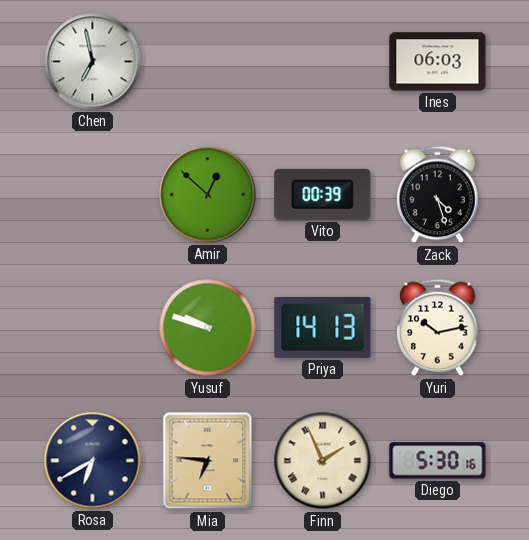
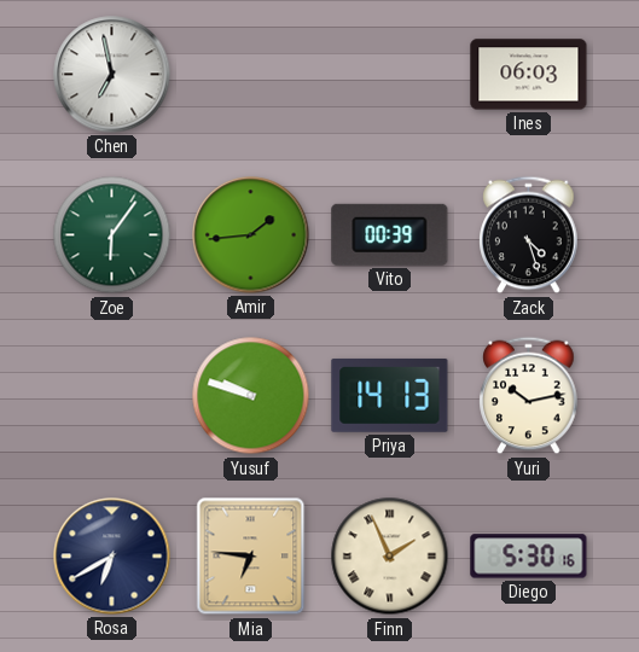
Zoe: none -> 6:06
Amir: 12:52 -> 1:44
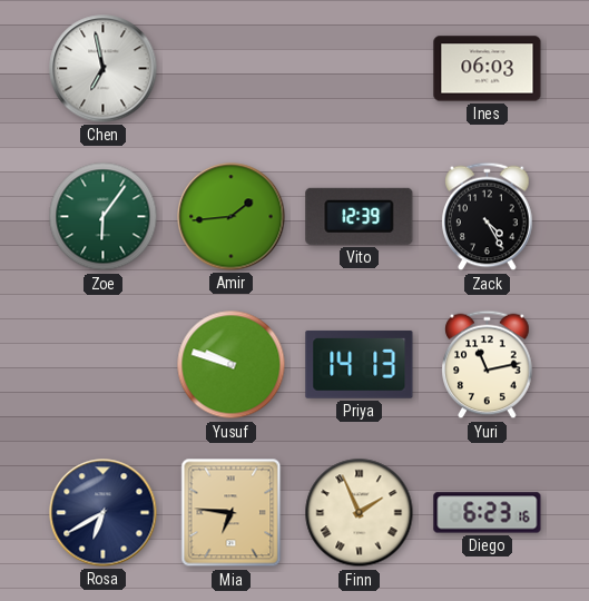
Vito: 00:39 -> 12:39
Zack: 4:27 -> 4:25
Yuri: 10:13 -> 11:13
Diego: 5:30 -> 6:23
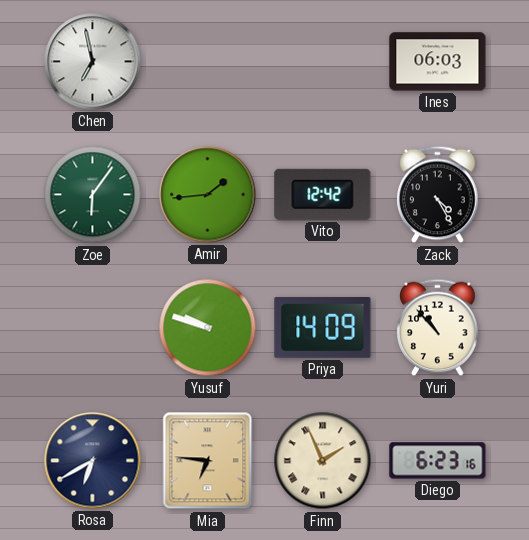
Vito: 12:39 -> 12:42
Priya: 14:13 -> 14:09
Yuri: 11:13 -> 10:53
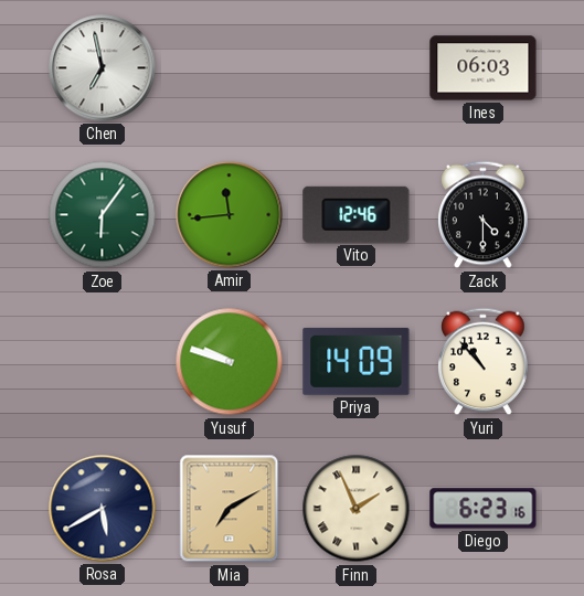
Amir: 1:44 -> 11:44
Vito: 12:42 -> 12:46
Zack: 4:25 -> 4:30
Rosa: 6:40 -> 5:40
Mia: 6:46 -> 7:10
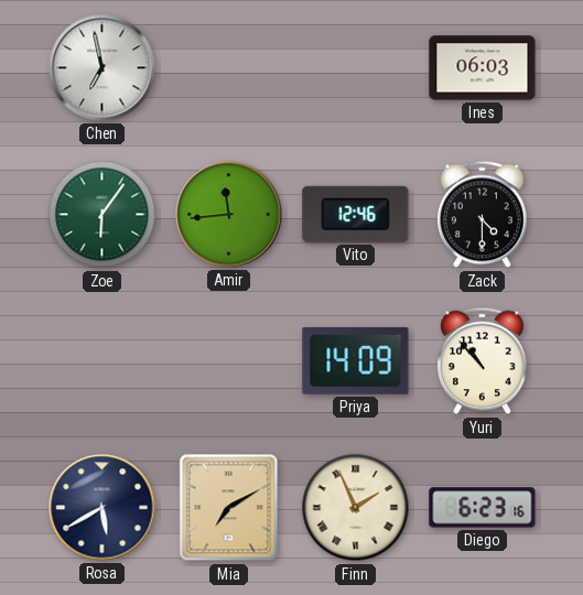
Yusuf: 9:48 -> none
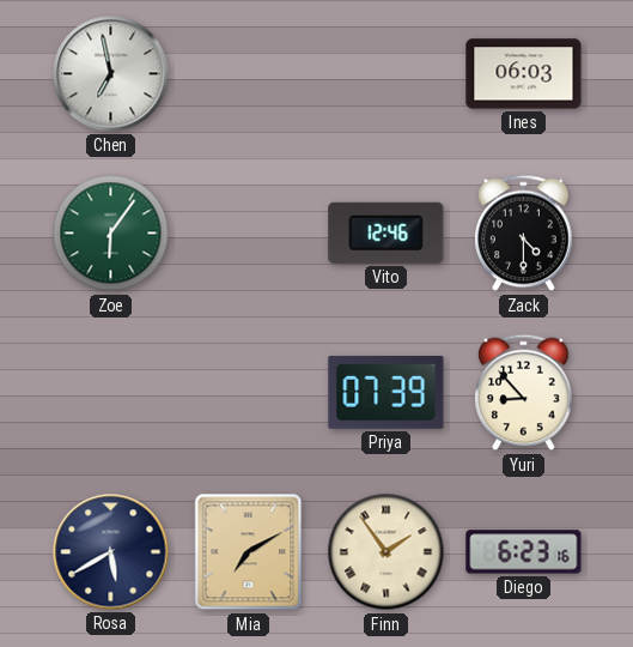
Amir: 11:44 -> none
Priya: 14:09 -> 07:39
Yuri: 10:53 -> 8:53
Finn: 1:56 -> 1:54
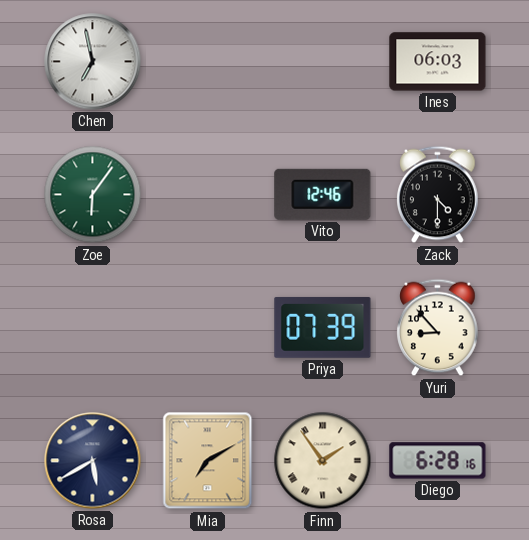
Diego: 6:23 -> 6:28
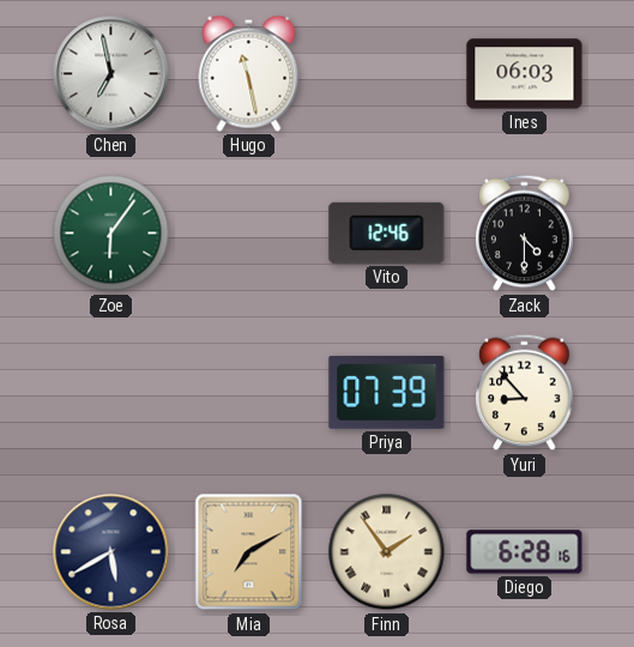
Hugo: none -> 11:28
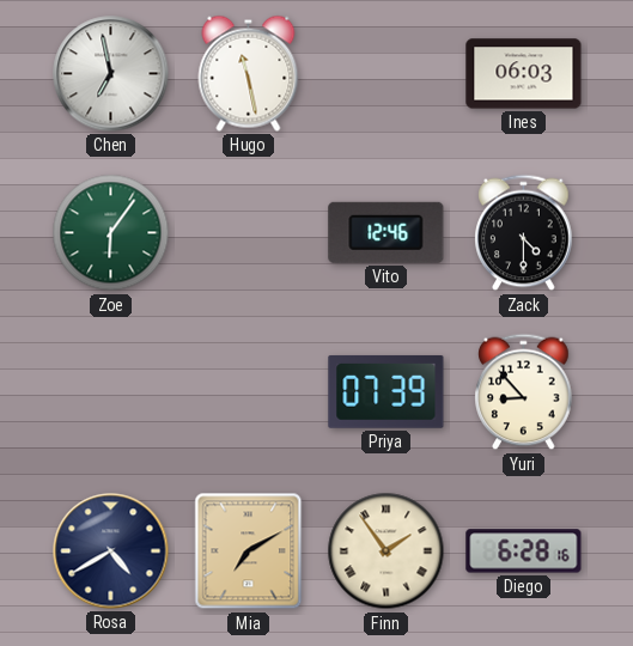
Rosa: 5:40 -> 4:40
